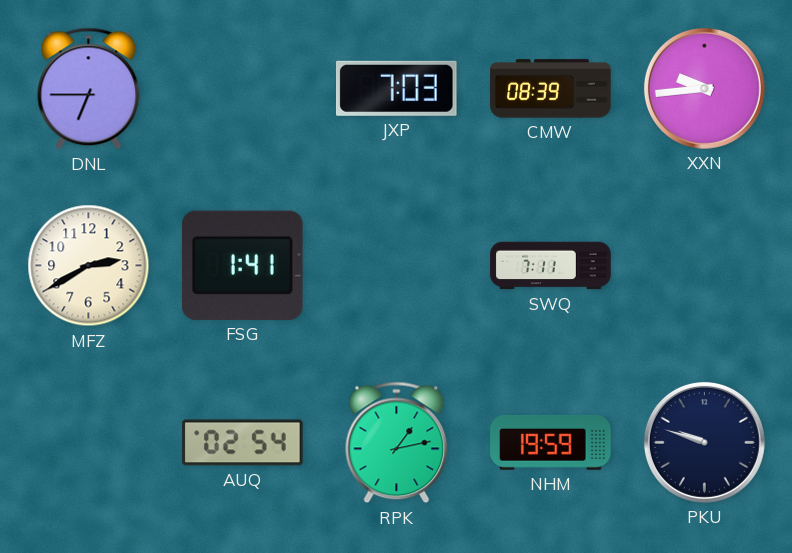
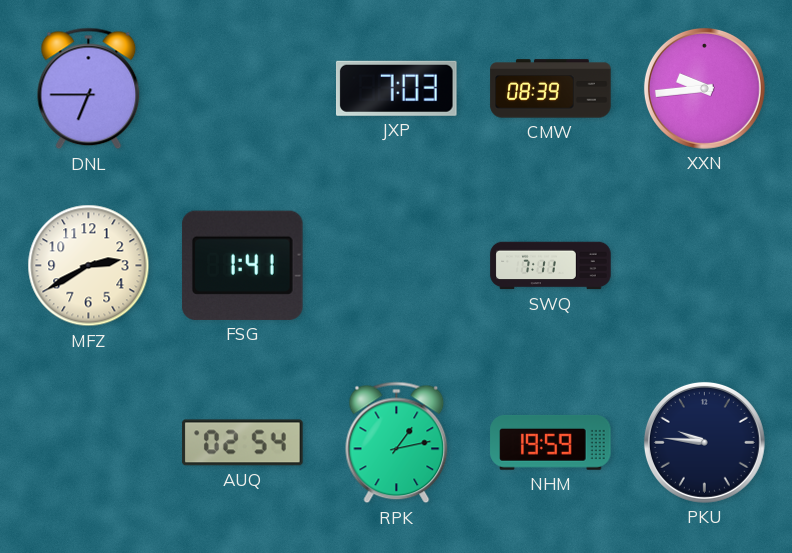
PKU: 9:48 -> 9:46
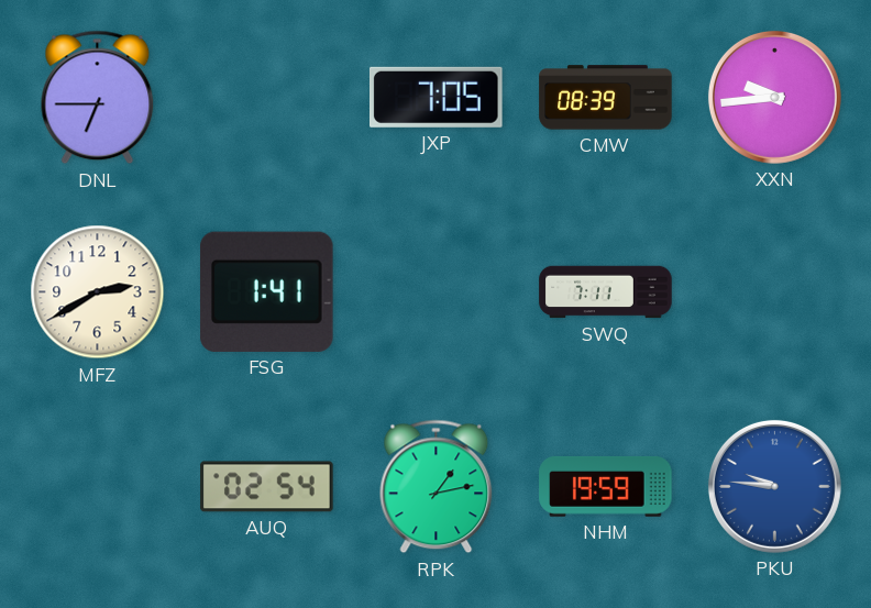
JXP: 7:03 -> 7:05
PKU dial: navy -> blue
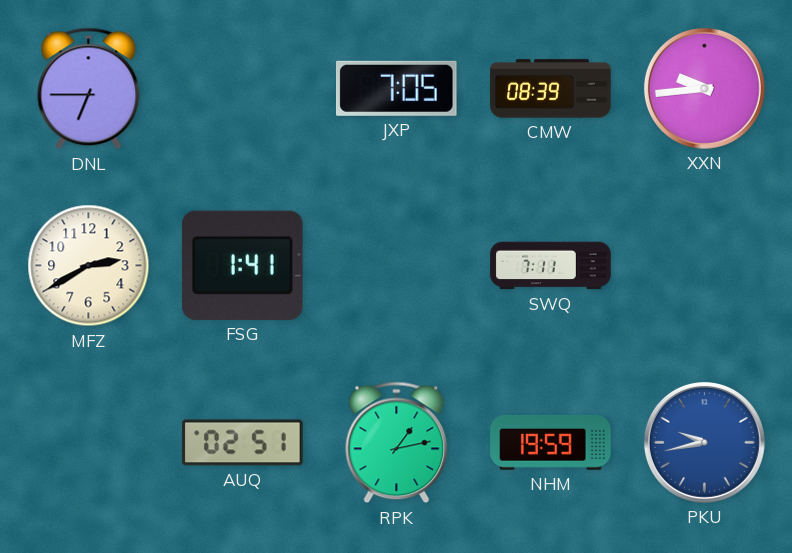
AUQ: 02:54 -> 02:51
PKU: 9:46 -> 9:43
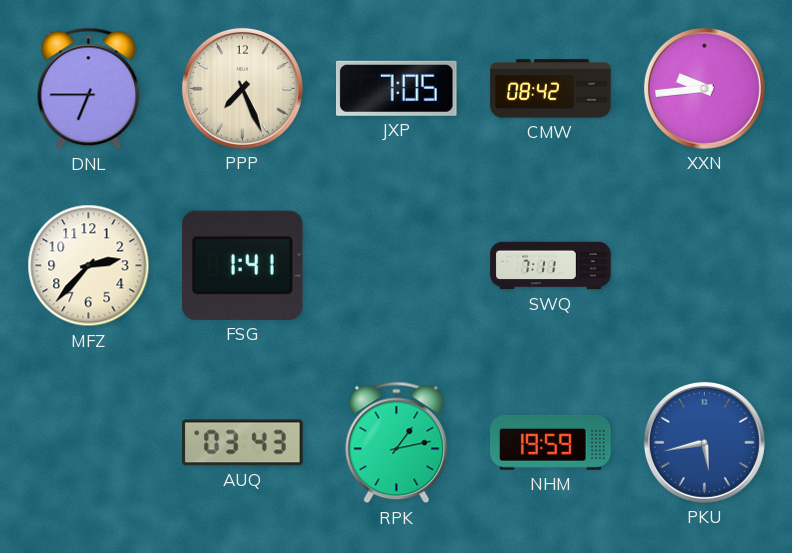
PPP: none -> 7:26
CMW: 08:39 -> 08:42
MFZ: 2:40 -> 2:37
AUQ: 02:51 -> 03:43
PKU: 9:43 -> 5:43
